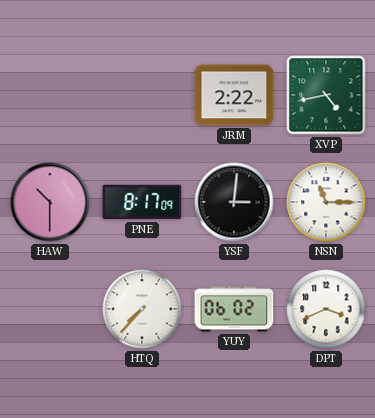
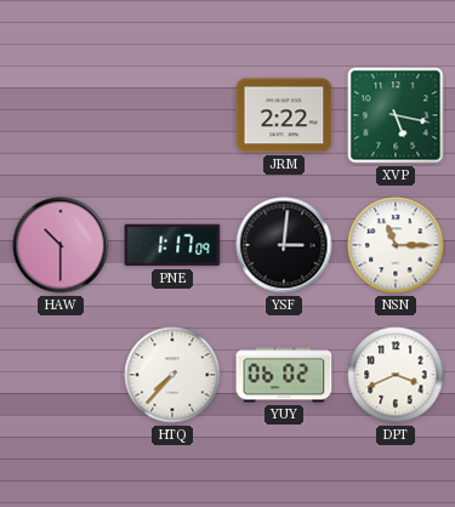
XVP: 4:43 -> 5:17
PNE: 8:17 -> 1:17
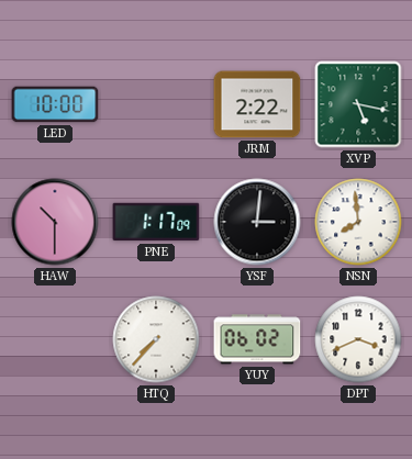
LED: none -> 10:00
NSN: 11:15 -> 7:59
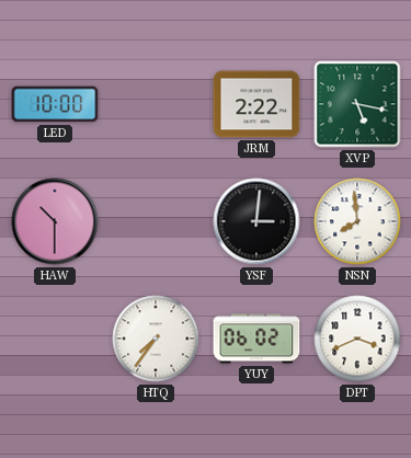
PNE: 1:17 -> none
HTQ: 7:37 -> 7:36
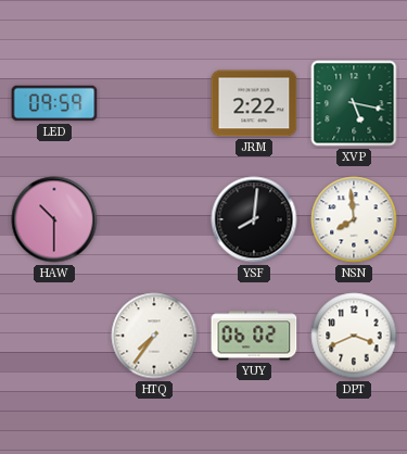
LED: 10:00 -> 09:59
YSF: 3:01 -> 8:01
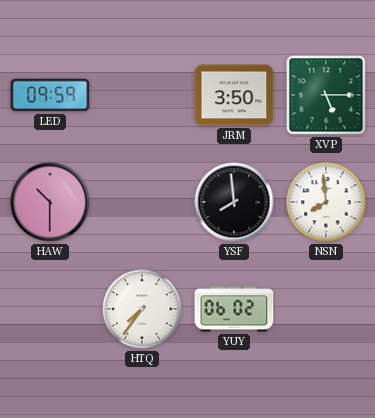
JRM: 2:22 -> 3:50
XVP: 5:17 -> 5:15
YSF: 8:01 -> 7:59
DPT: 3:41 -> none
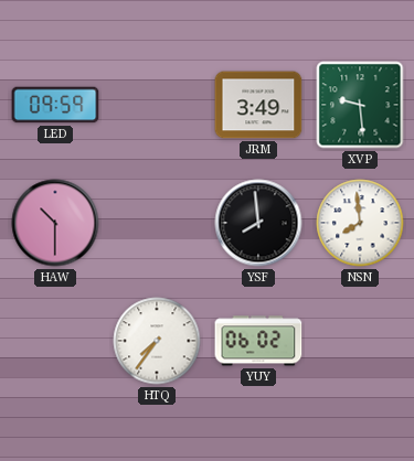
JRM: 3:50 -> 3:49
XVP: 5:15 -> 9:29
